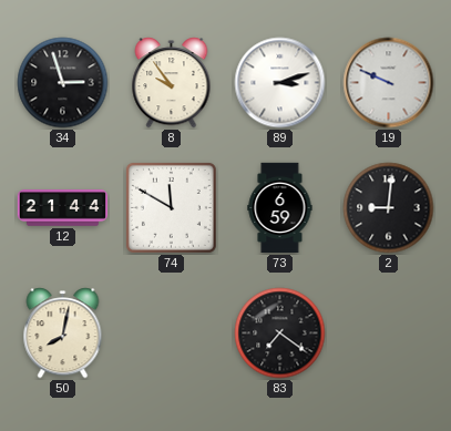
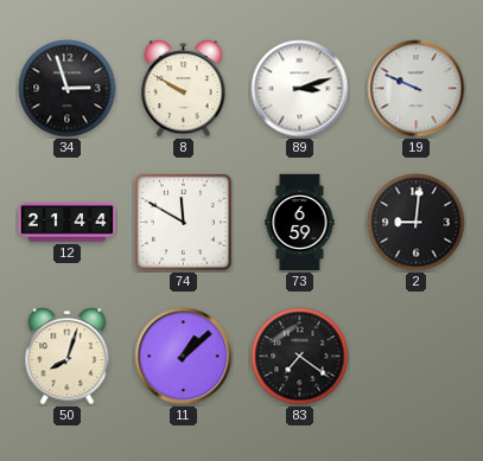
8: 9:54 -> 9:50
50: 8:02 -> 8:03
11: none -> 1:08
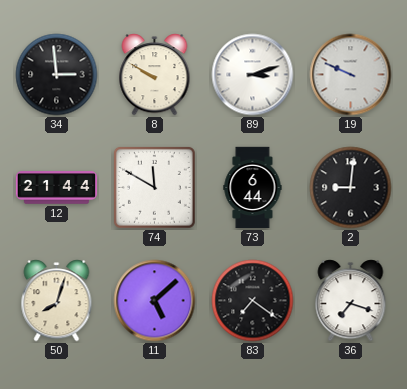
34: 2:57 -> 2:59
73: 6:59 -> 6:44
11: 1:08 -> 5:08
36: none -> 7:18
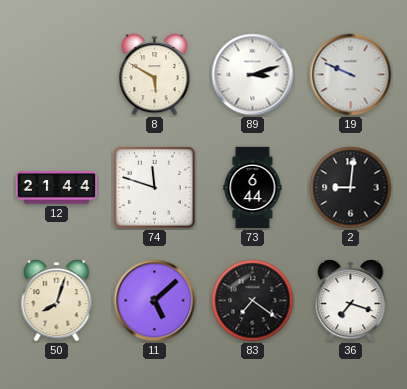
34: 2:59 -> none
8: 9:50 -> 5:50
74: 11:50 -> 11:48
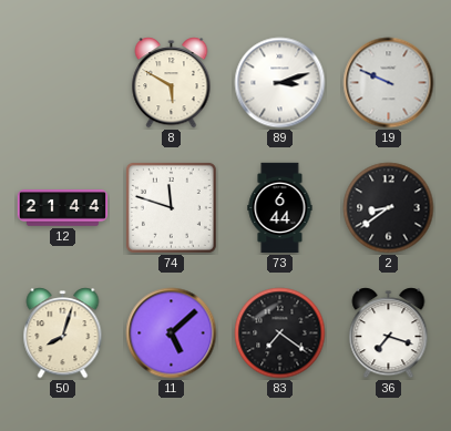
2: 9:01 -> 8:39
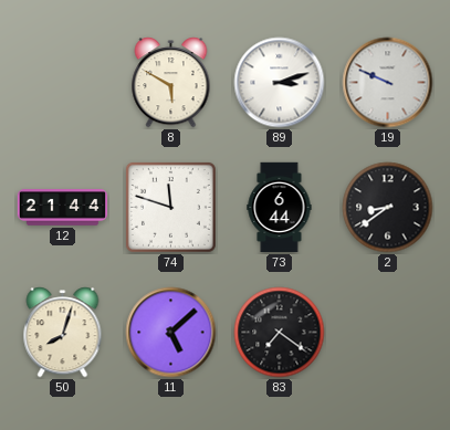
36: 7:18 -> none
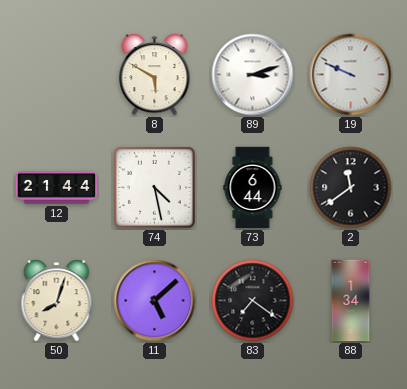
74: 11:48 -> 4:28
2: 8:39 -> 11:39
88: none -> 1:34
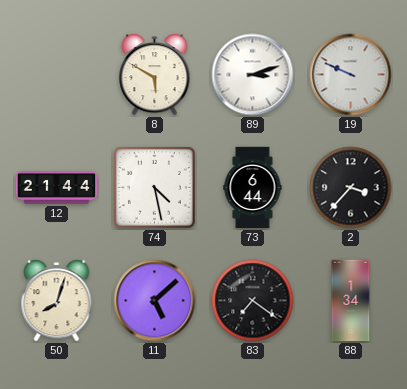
2: 11:39 -> 3:37
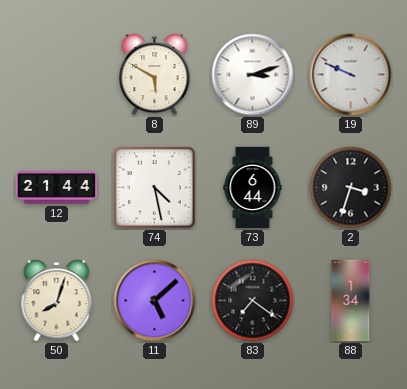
2: 3:37 -> 3:33
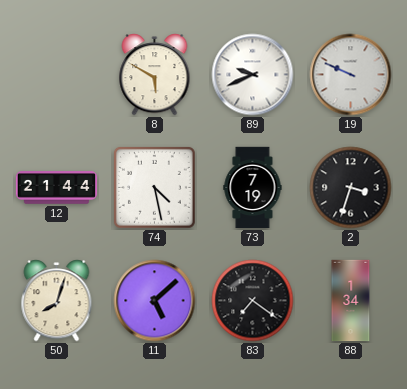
89: 3:12 -> 9:41
73: 6:44 -> 7:19
